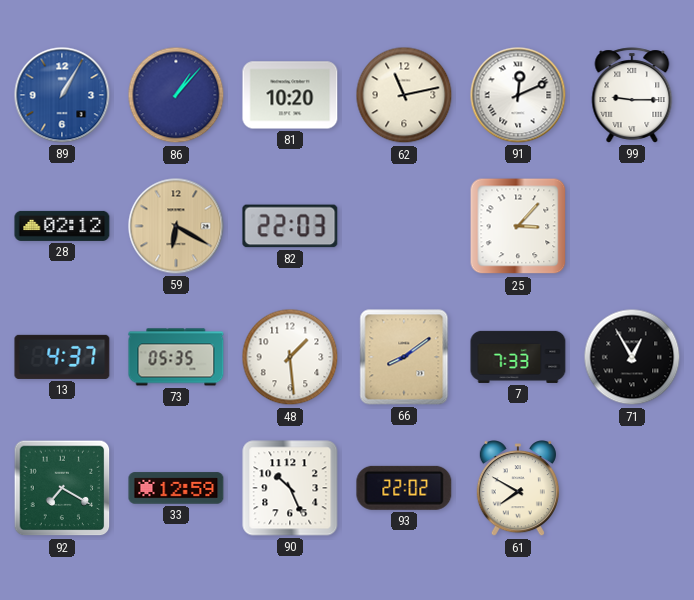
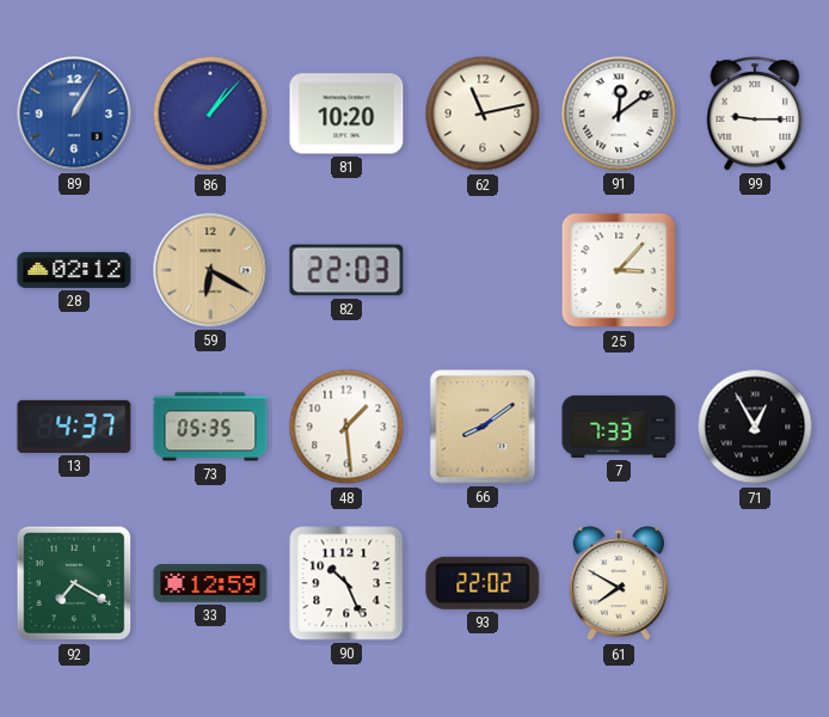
91: 12:11 -> 12:09
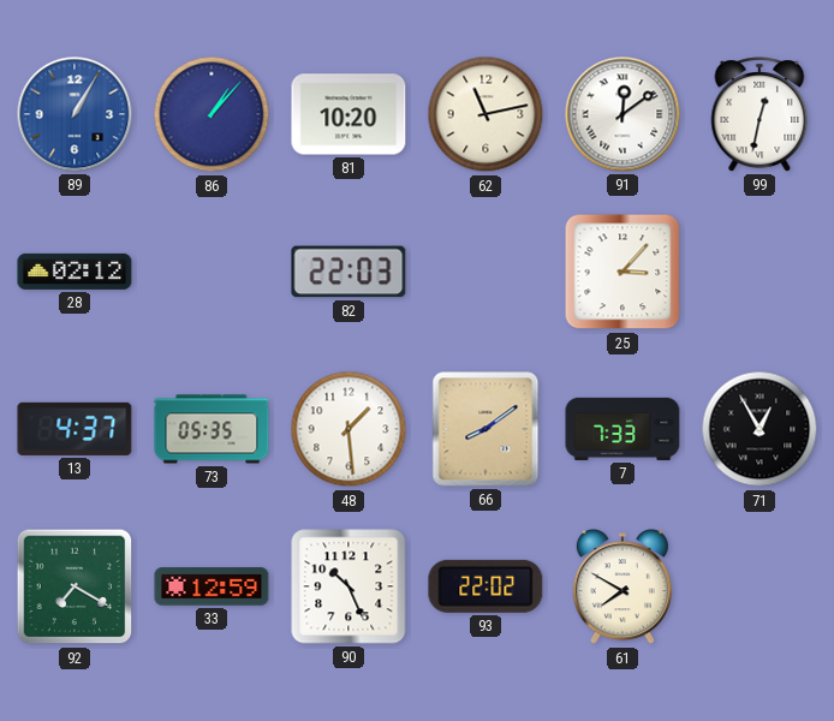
99: 9:15 -> 12:32
59: 6:20 -> none
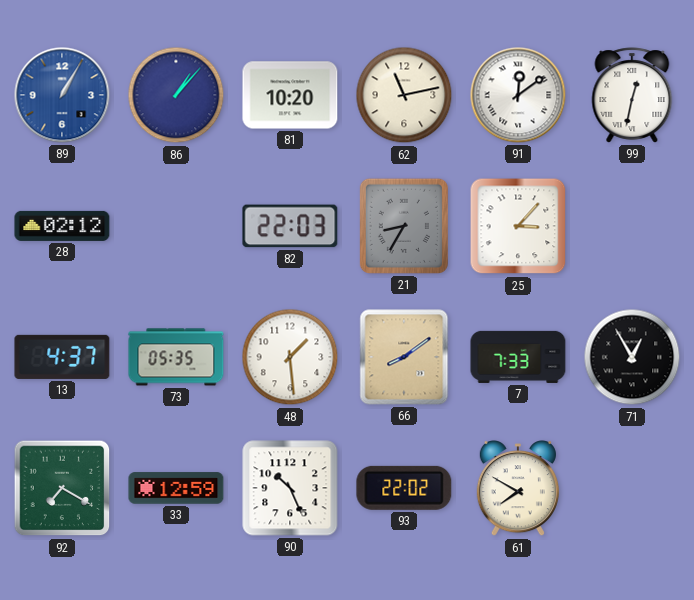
21: none -> 8:35
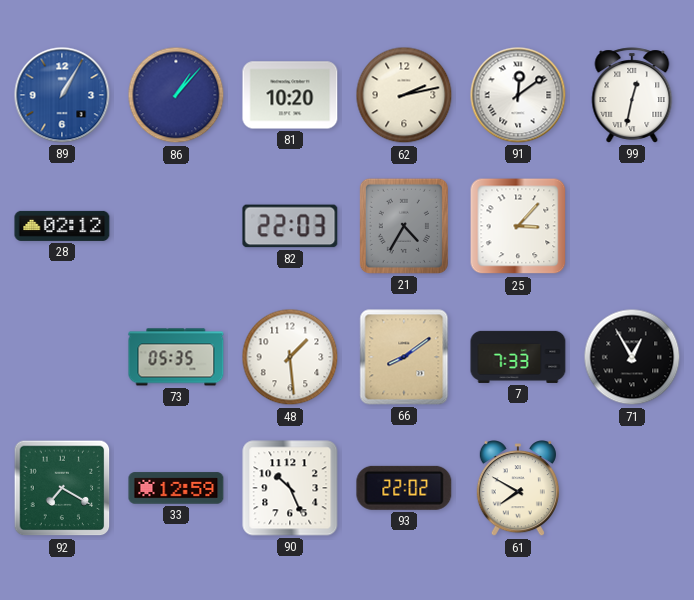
62: 11:13 -> 2:13
21: 8:35 -> 4:35
13: 4:37 -> none
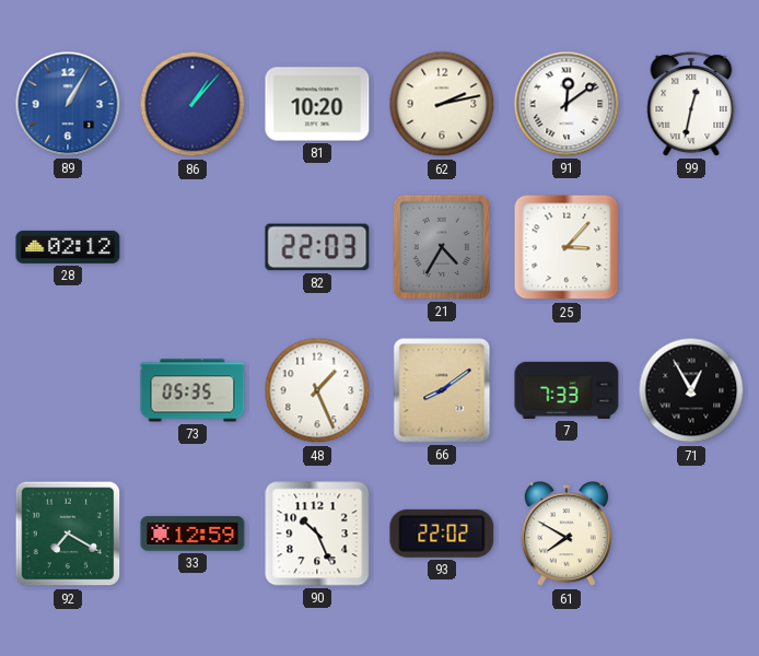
48: 1:29 -> 1:26
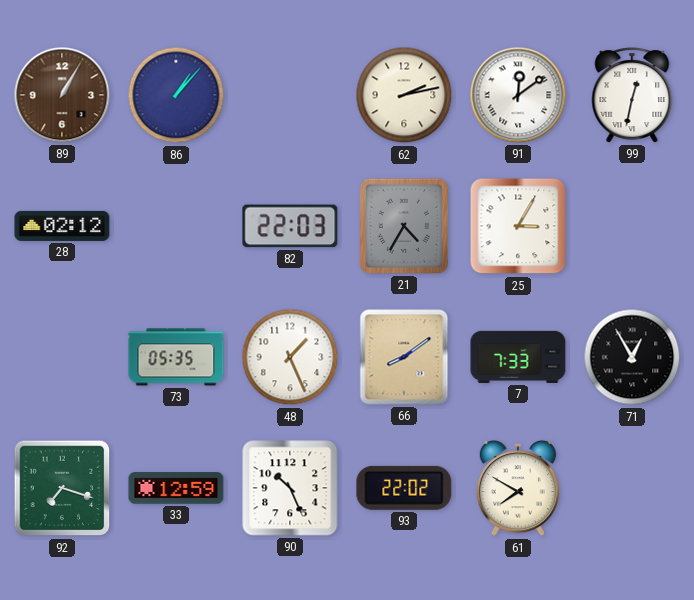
89 dial: blue -> brown
81: 10:20 -> none
25: 3:07 -> 3:05
92: 7:20 -> 7:18
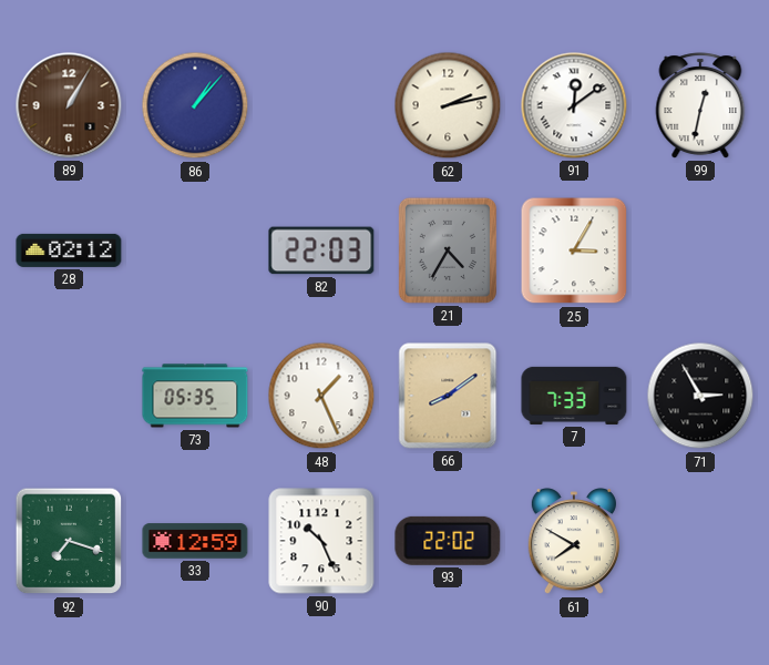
71: 12:55 -> 2:55
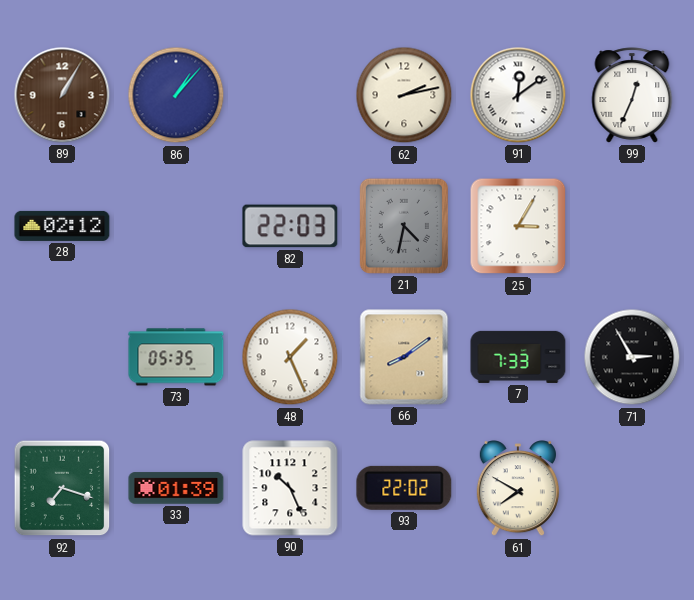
99: 12:32 -> 12:34
21: 4:35 -> 4:32
33: 12:59 -> 01:39
